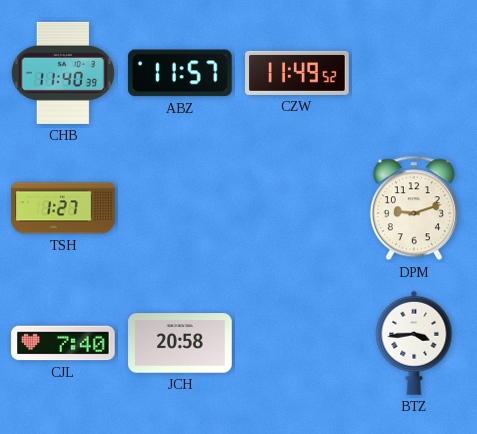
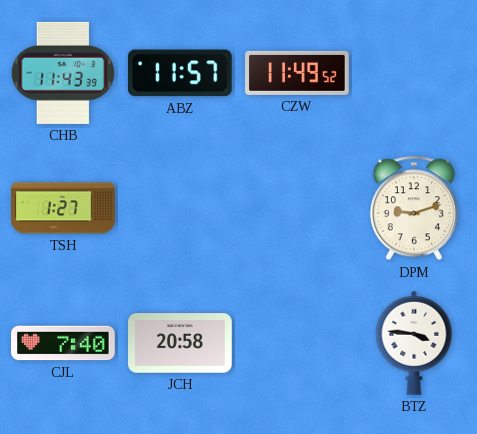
CHB: 11:40 -> 11:43
BTZ: 3:44 -> 3:46
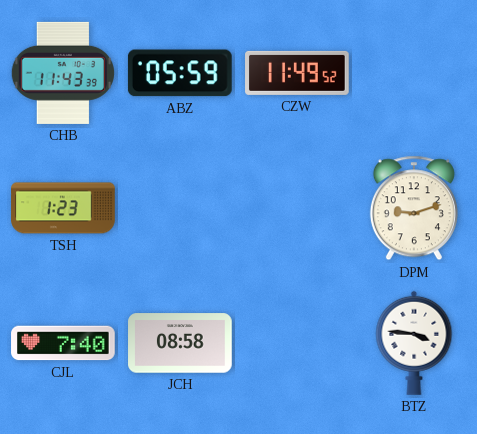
ABZ: 11:57 -> 05:59
TSH: 1:27 -> 1:23
JCH: 20:58 -> 08:58
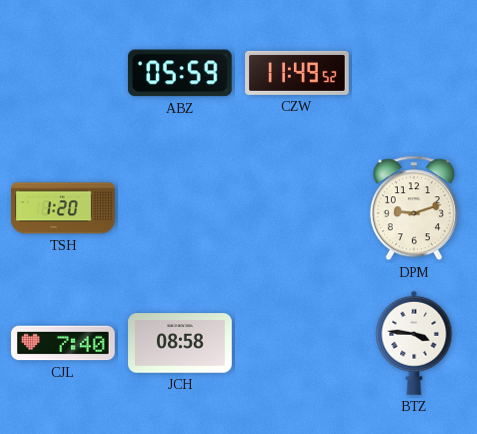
CHB: 11:43 -> none
TSH: 1:23 -> 1:20
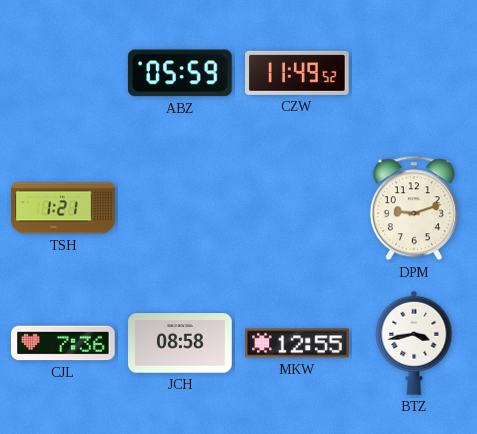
TSH: 1:20 -> 1:21
CJL: 7:40 -> 7:36
MKW: none -> 12:55
BTZ: 3:46 -> 3:43
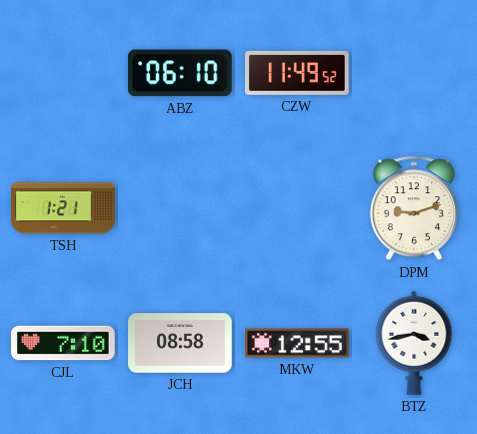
ABZ: 05:59 -> 06:10
CJL: 7:36 -> 7:10
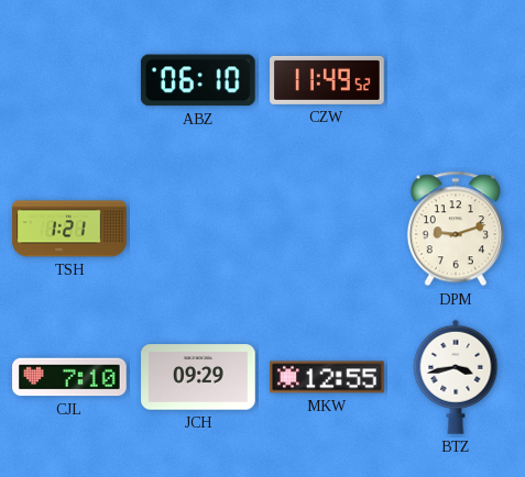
JCH: 08:58 -> 09:29
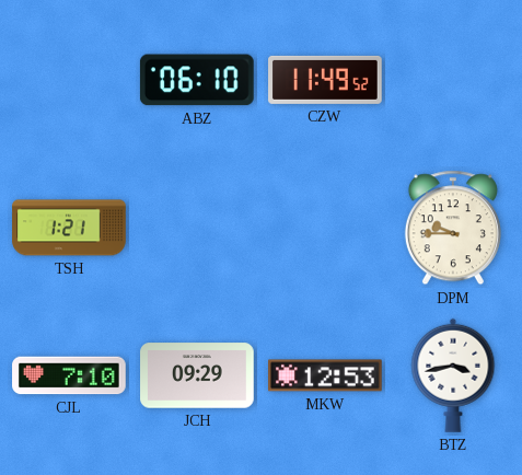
DPM: 9:12 -> 9:45
MKW: 12:55 -> 12:53
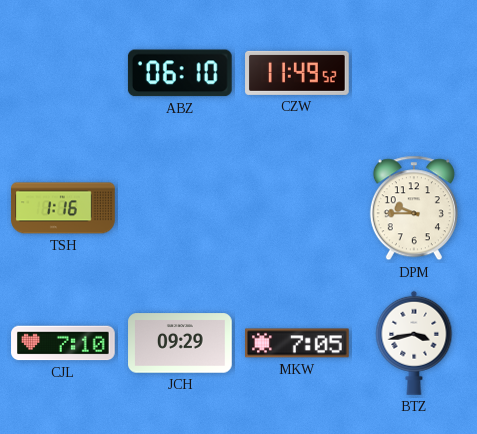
TSH: 1:21 -> 1:16
MKW: 12:53 -> 7:05
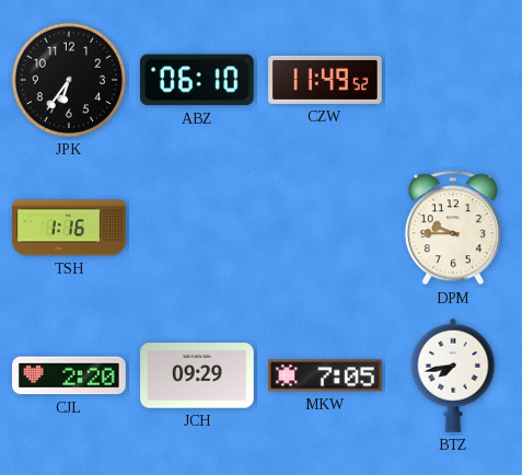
JPK: none -> 6:36
CJL: 7:10 -> 2:20
BTZ: 3:43 -> 7:43
